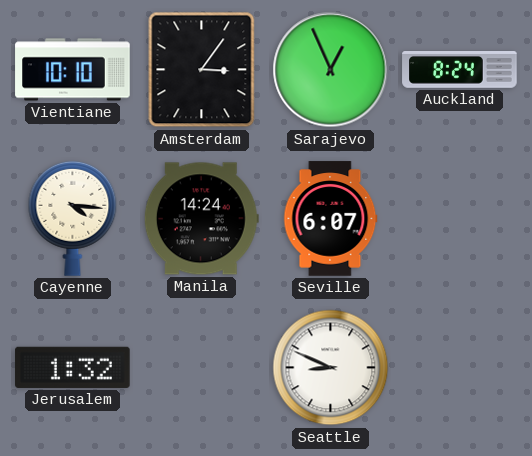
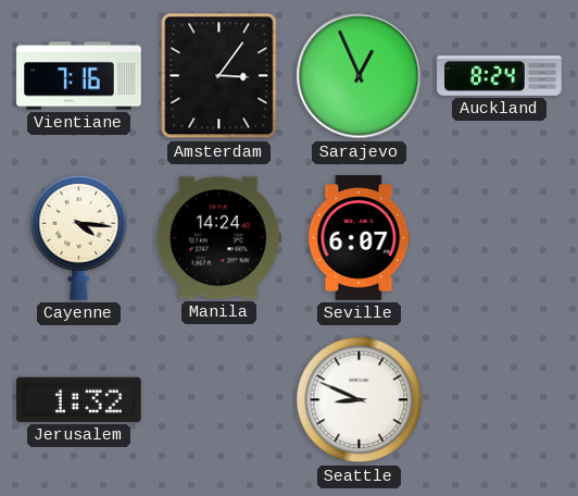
Vientiane: 10:10 -> 7:16
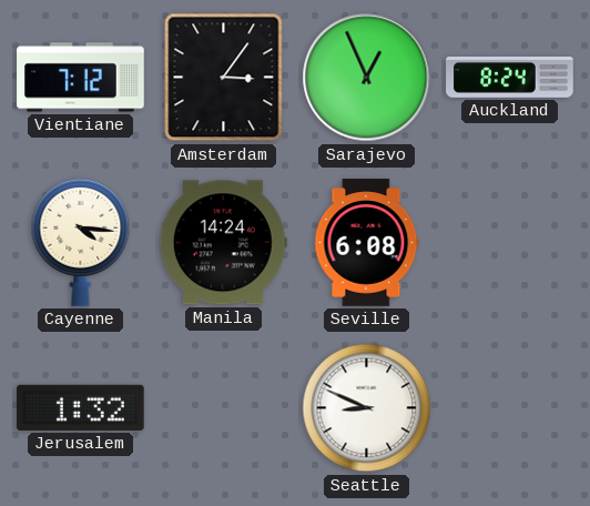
Vientiane: 7:16 -> 7:12
Seville: 6:07 -> 6:08
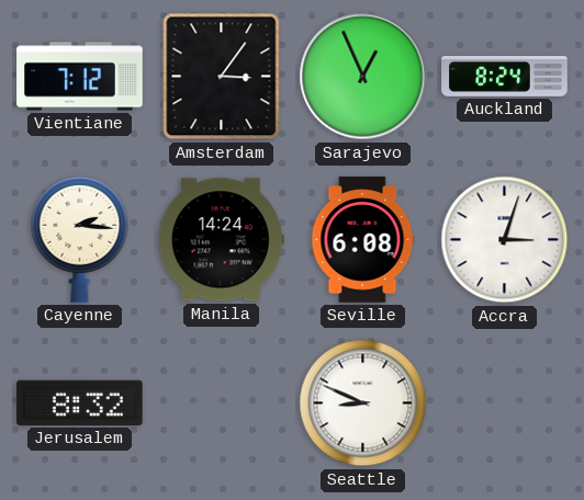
Cayenne: 4:16 -> 2:16
Accra: none -> 3:03
Jerusalem: 1:32 -> 8:32
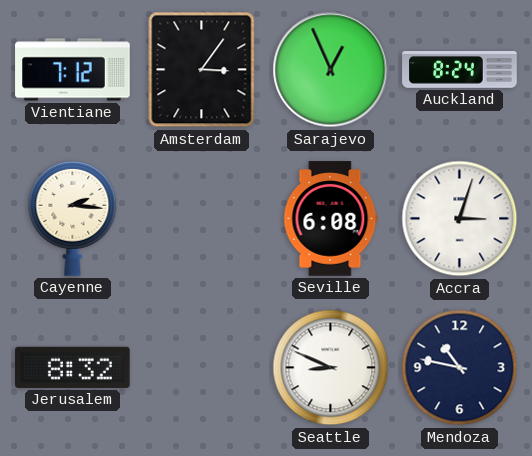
Manila: 14:24 -> none
Mendoza: none -> 10:47
